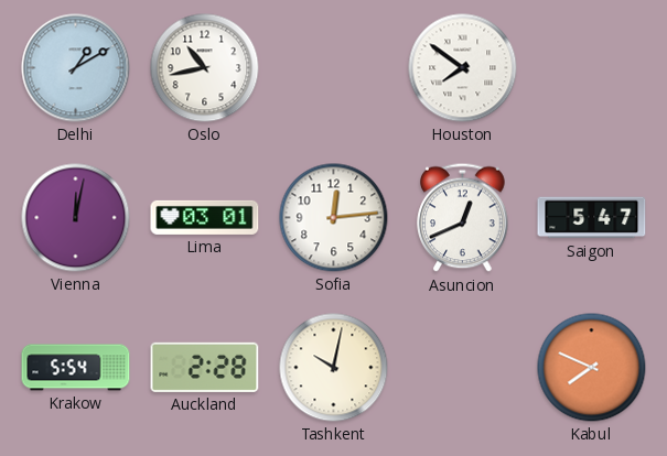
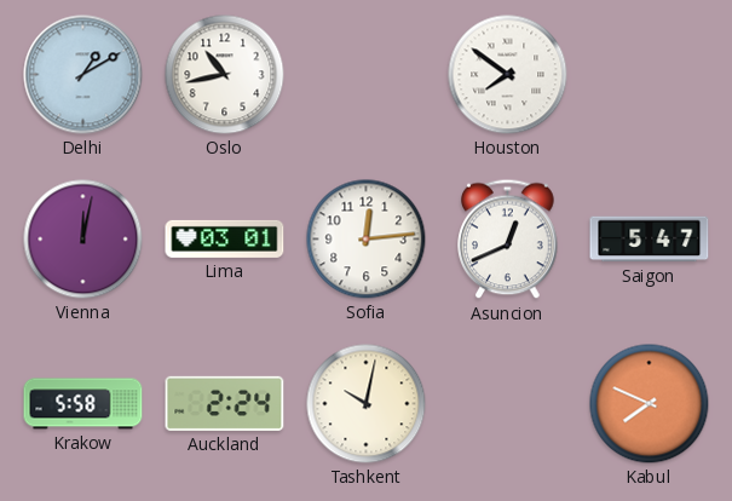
Krakow: 5:54 -> 5:58
Auckland: 2:28 -> 2:24
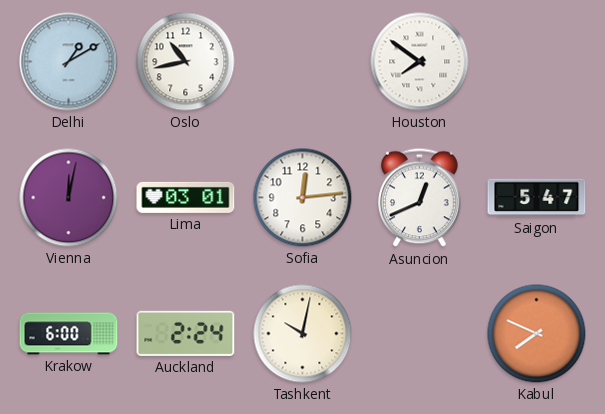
Krakow: 5:58 -> 6:00
